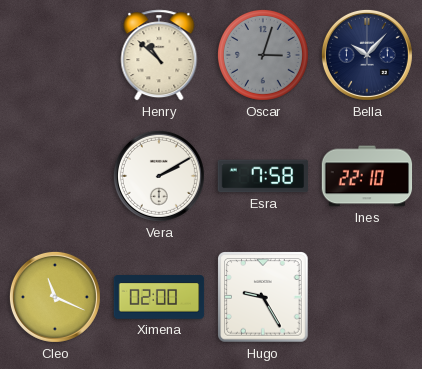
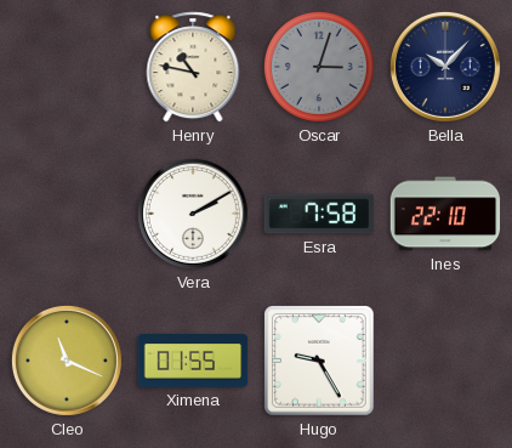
Henry: 10:52 -> 10:47
Ximena: 02:00 -> 01:55
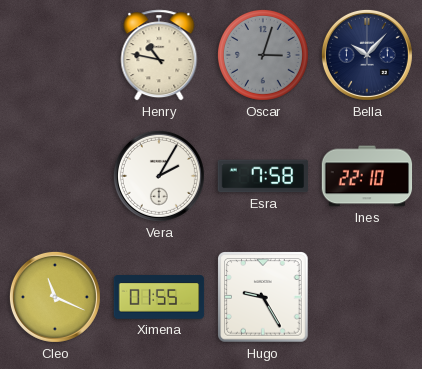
Vera: 2:10 -> 2:05
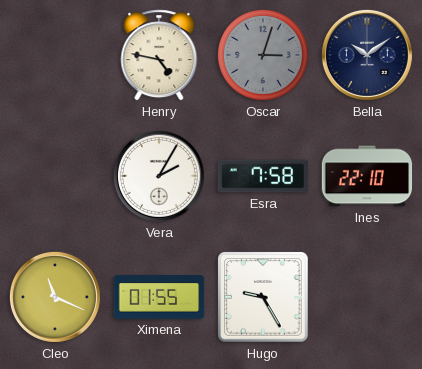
Henry: 10:47 -> 4:47
Bella: 10:07 -> 10:09
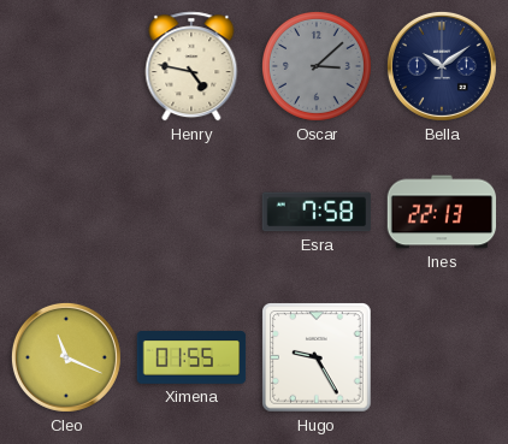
Oscar: 3:03 -> 3:08
Vera: 2:05 -> none
Ines: 22:10 -> 22:13
